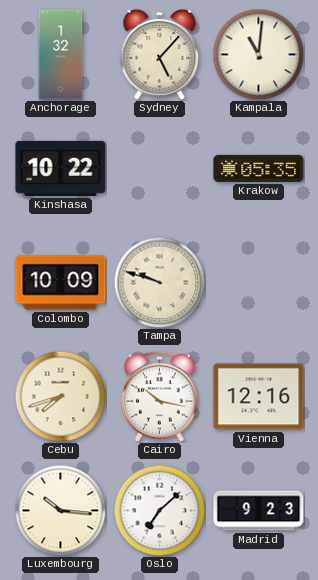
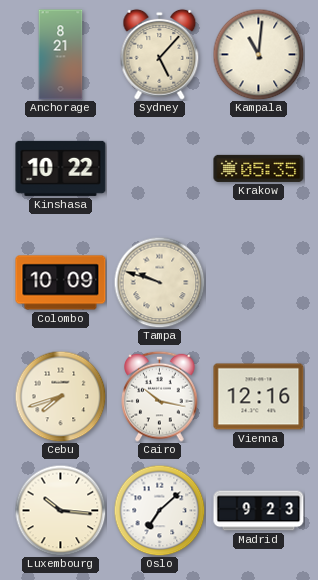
Anchorage: 1:32 -> 8:21
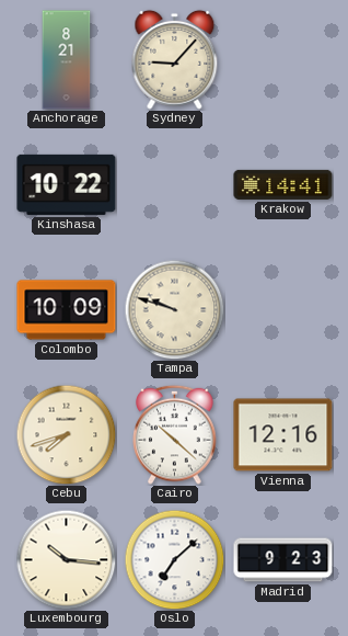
Sydney: 5:07 -> 9:07
Kampala: 11:01 -> none
Krakow: 05:35 -> 14:41
Cairo: 10:17 -> 10:22
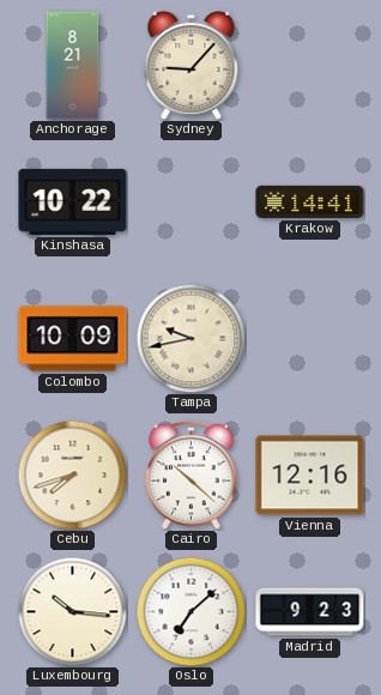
Tampa: 9:48 -> 9:43
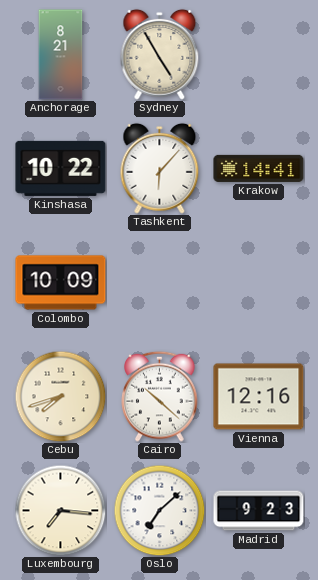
Sydney: 9:07 -> 4:55
Tashkent: none -> 6:07
Tampa: 9:43 -> none
Luxembourg: 10:16 -> 7:16
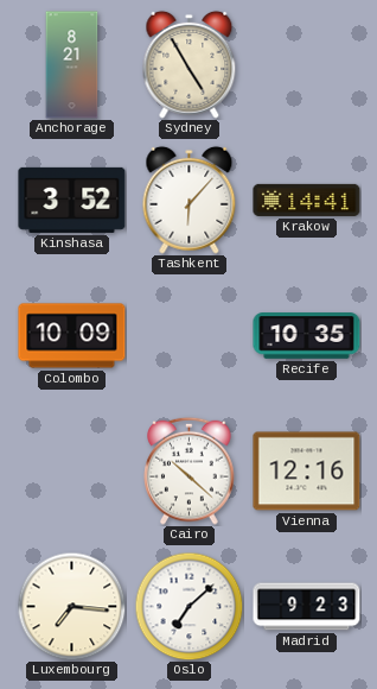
Kinshasa: 10:22 -> 3:52
Recife: none -> 10:35
Cebu: 7:42 -> none
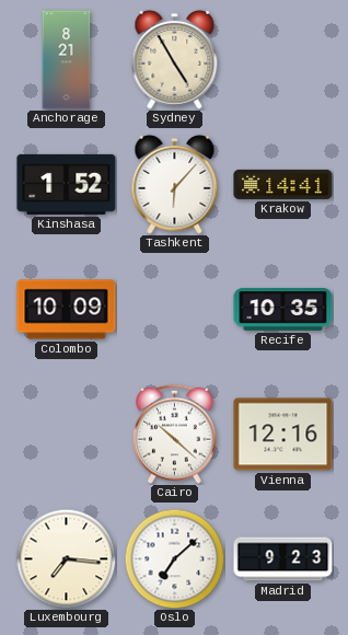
Kinshasa: 3:52 -> 1:52
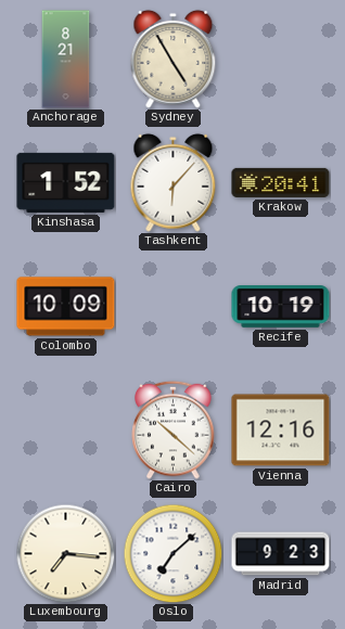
Krakow: 14:41 -> 20:41
Recife: 10:35 -> 10:19
